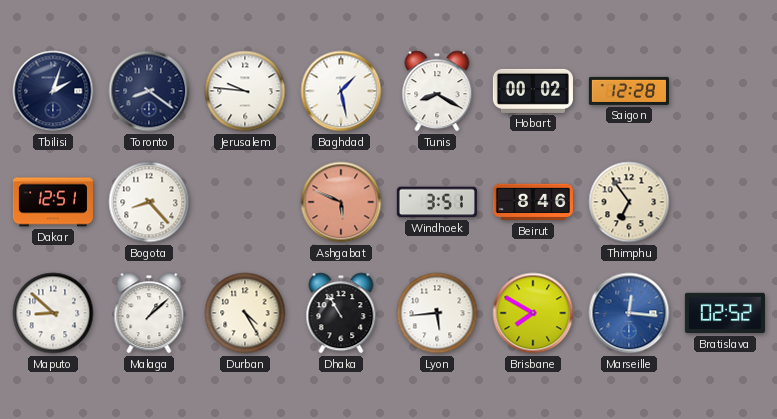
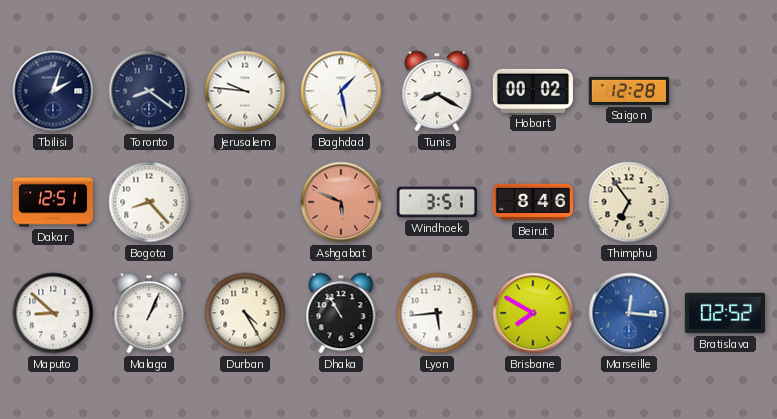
Malaga: 1:08 -> 1:04
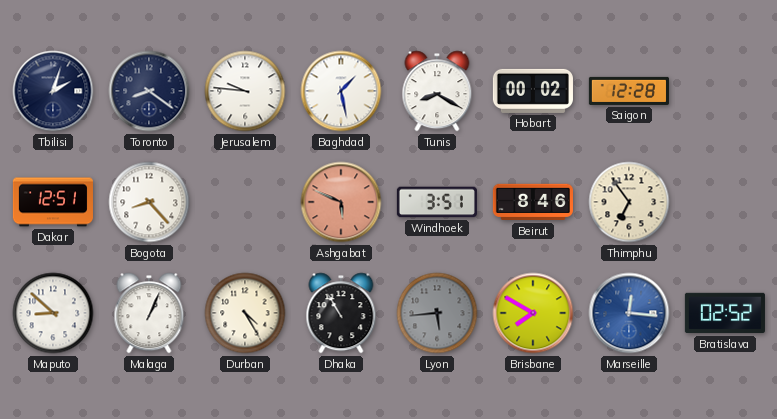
Lyon dial: white -> grey
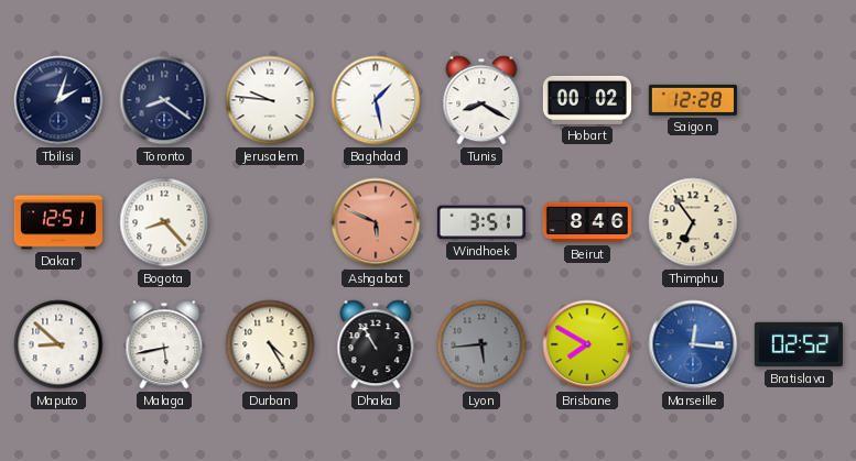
Malaga: 1:04 -> 5:43
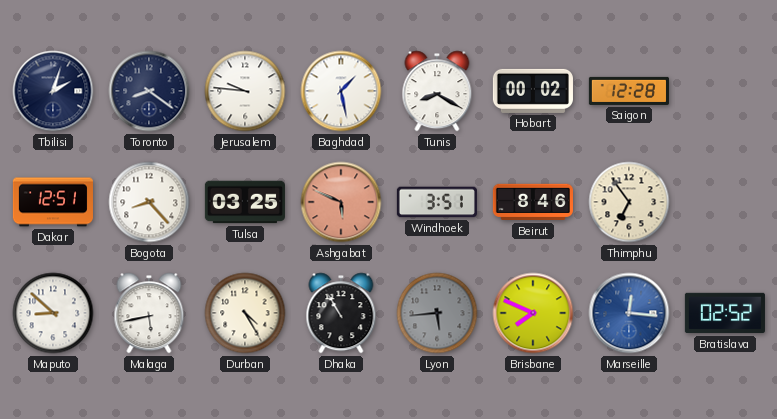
Tulsa: none -> 03:25
Brisbane: 7:50 -> 7:49
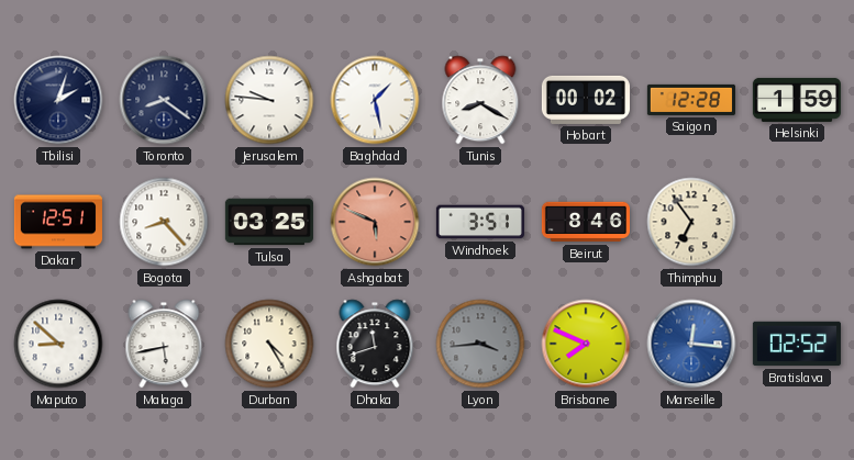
Helsinki: none -> 1:59
Dhaka: 10:55 -> 11:42
Lyon: 5:44 -> 3:44
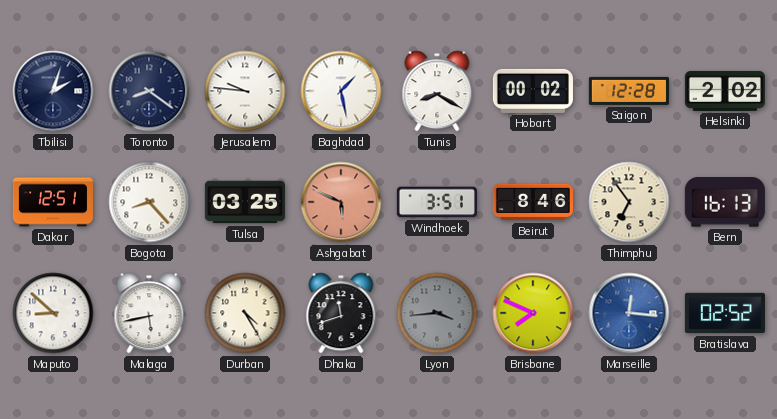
Helsinki: 1:59 -> 2:02
Bern: none -> 16:13
